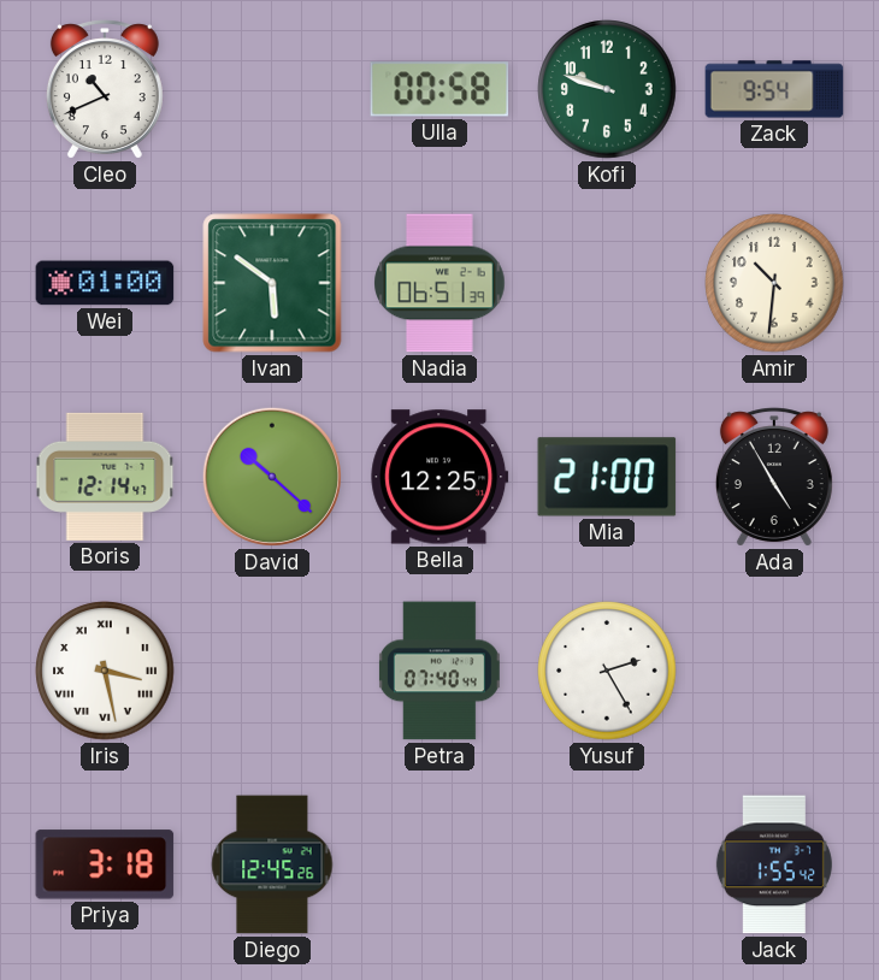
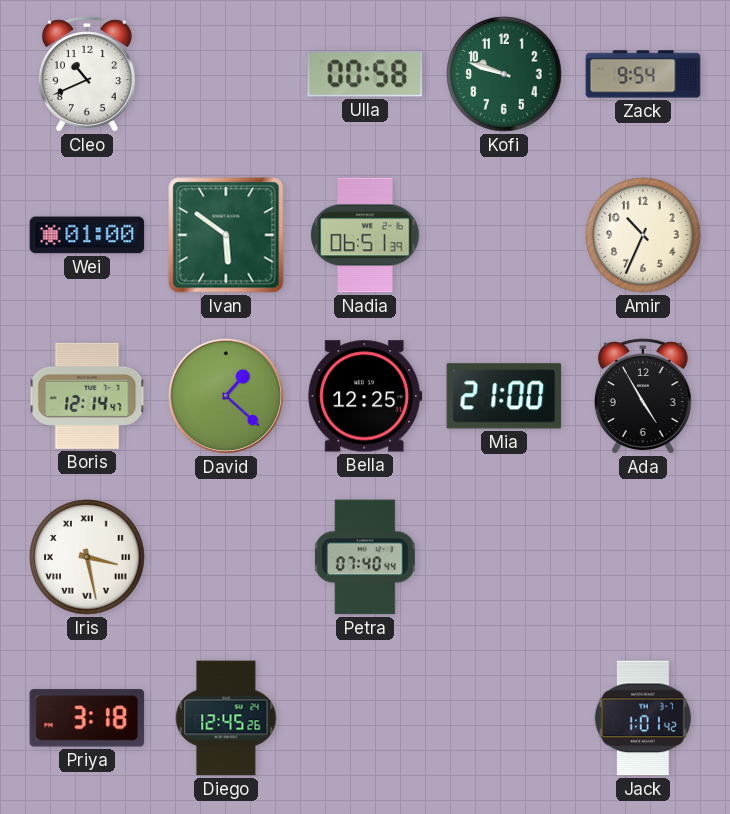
Amir: 10:31 -> 10:34
David: 10:22 -> 1:22
Yusuf: 2:25 -> none
Jack: 1:55 -> 1:01
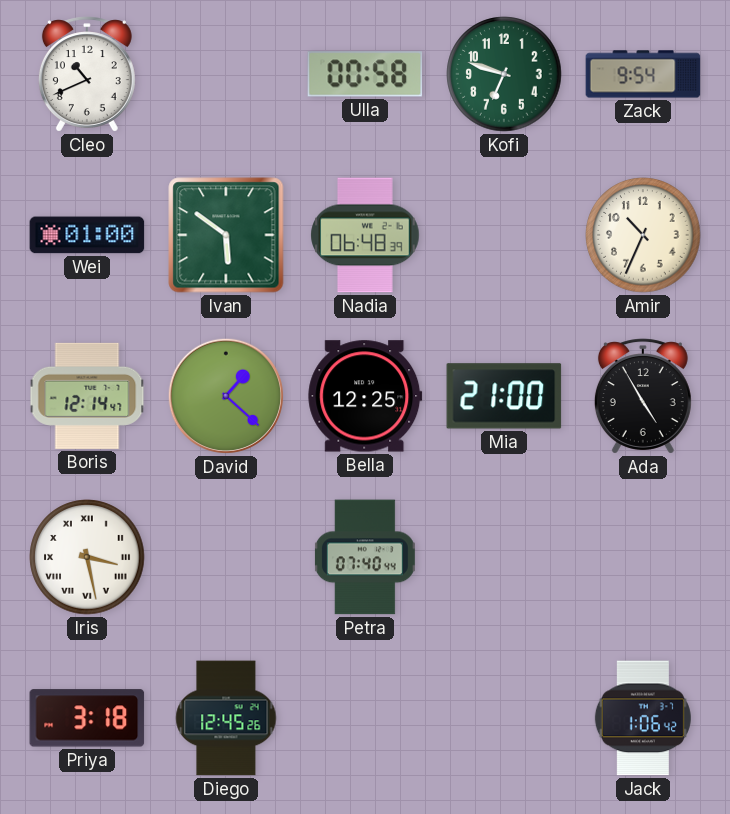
Kofi: 9:48 -> 6:48
Nadia: 06:51 -> 06:48
Jack: 1:01 -> 1:06
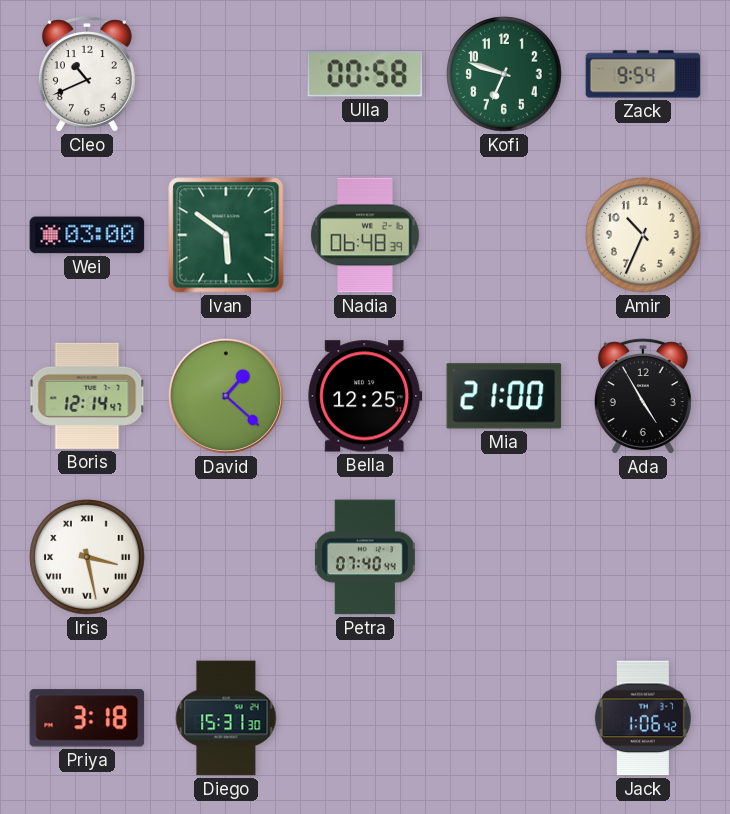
Wei: 01:00 -> 03:00
Diego: 12:45 -> 15:31
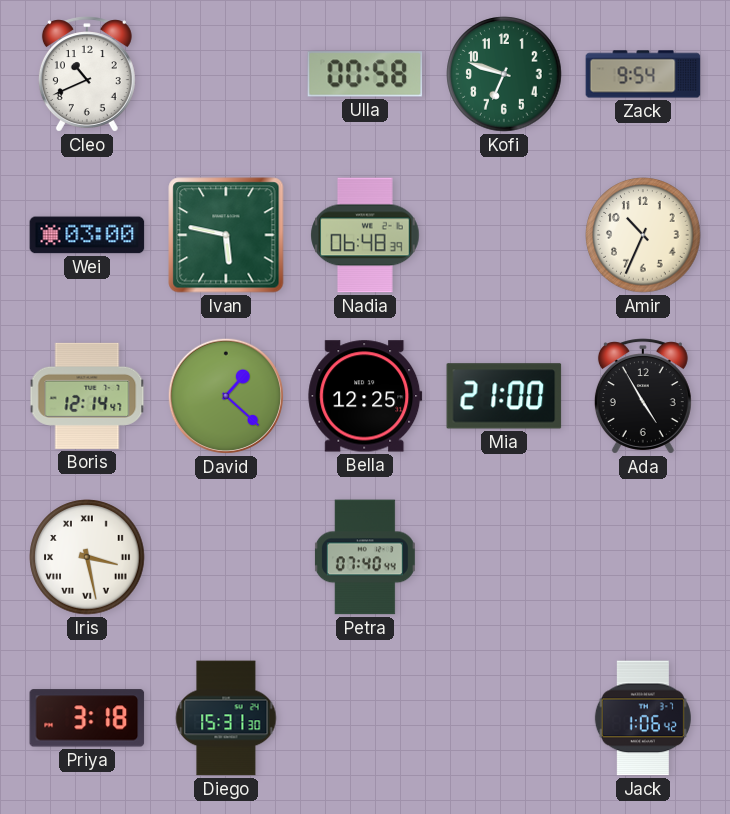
Ivan: 5:51 -> 5:47
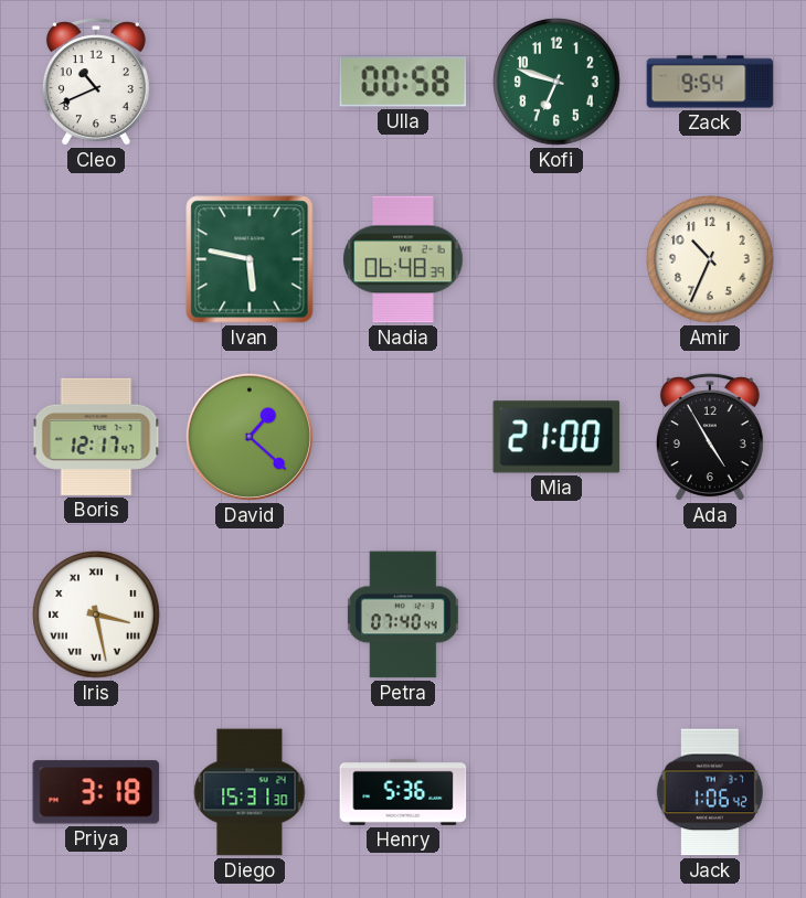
Wei: 03:00 -> none
Boris: 12:14 -> 12:17
Bella: 12:25 -> none
Henry: none -> 5:36
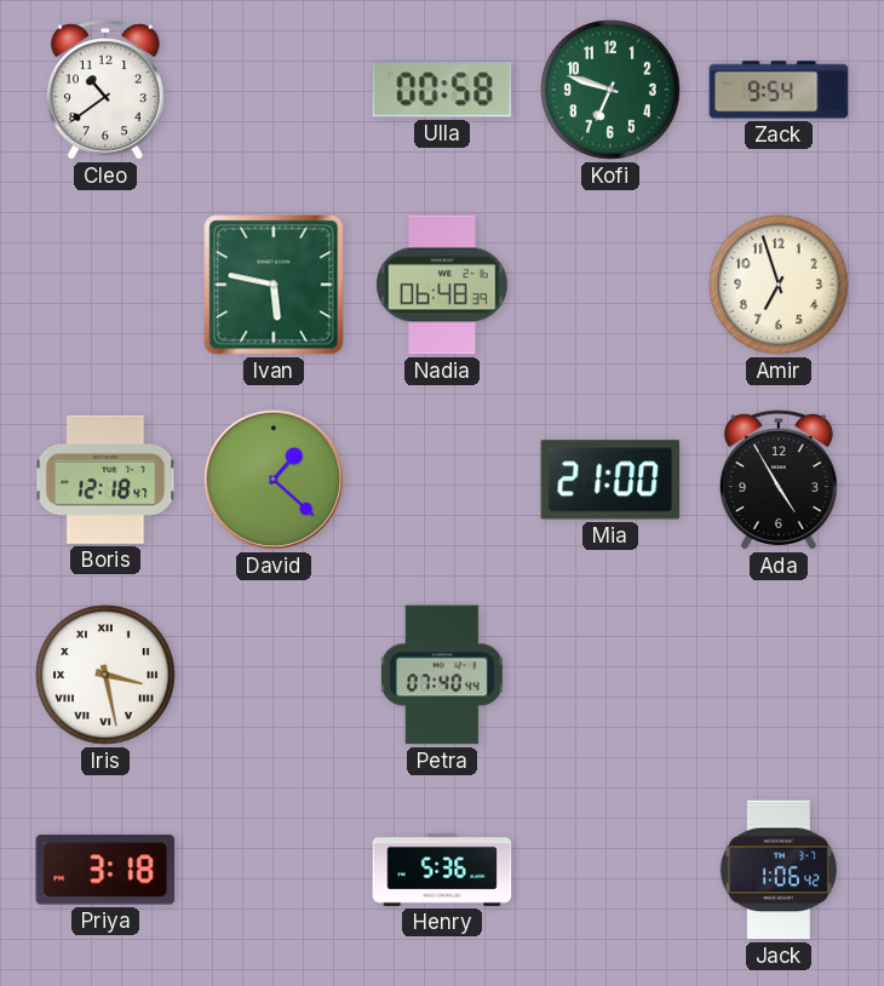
Cleo: 10:41 -> 10:39
Amir: 10:34 -> 6:57
Boris: 12:17 -> 12:18
Diego: 15:31 -> none
